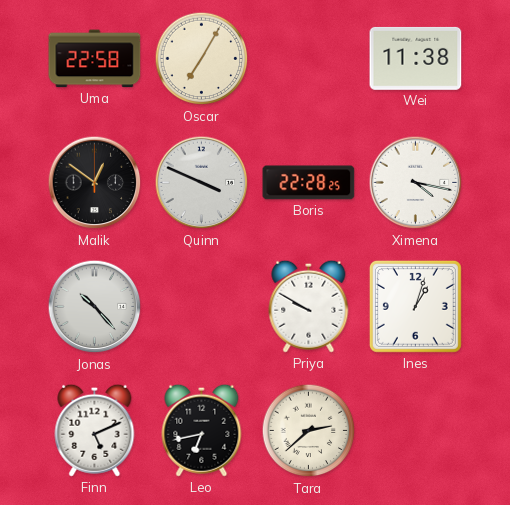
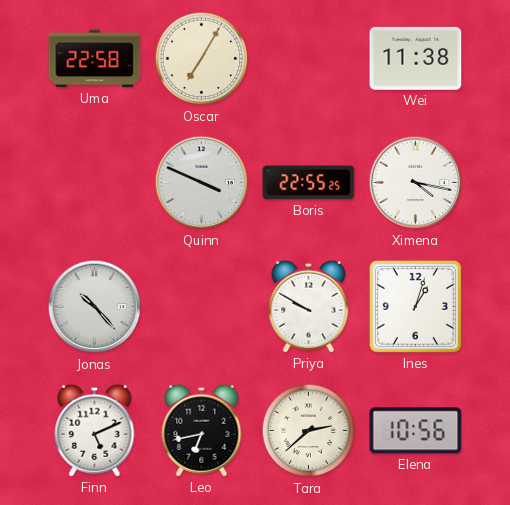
Malik: 12:51 -> none
Boris: 22:28 -> 22:55
Elena: none -> 10:56
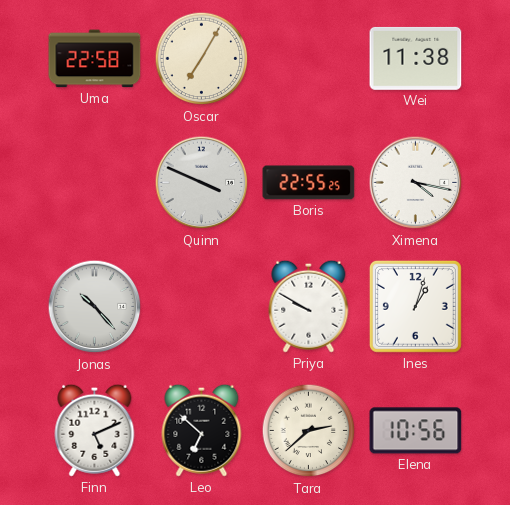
Leo: 6:43 -> 6:52
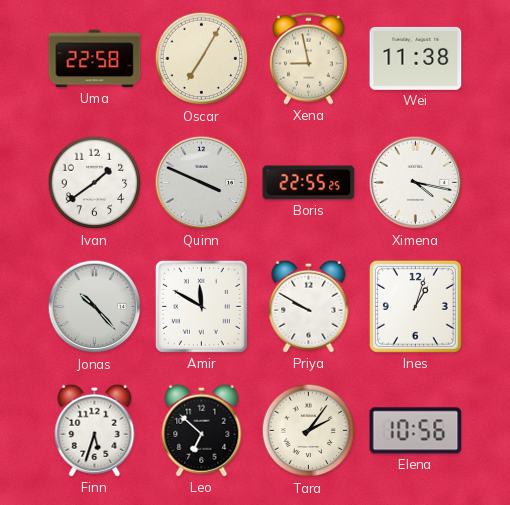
Xena: none -> 8:58
Ivan: none -> 1:39
Amir: none -> 11:50
Finn: 5:11 -> 5:33
Tara: 2:38 -> 2:06
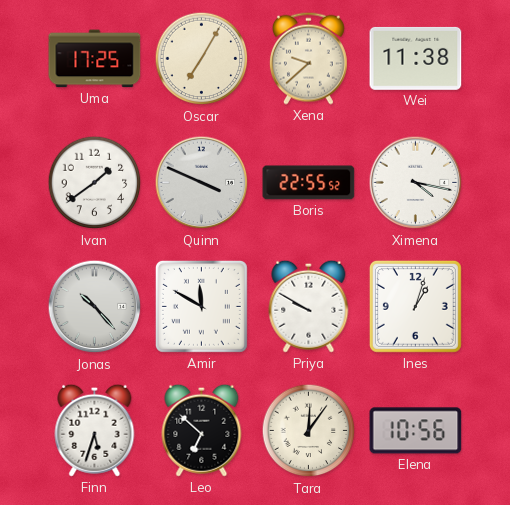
Uma: 22:58 -> 17:25
Xena: 8:58 -> 9:38
Boris: 22:55:25 -> 22:55:52
Tara: 2:06 -> 12:06
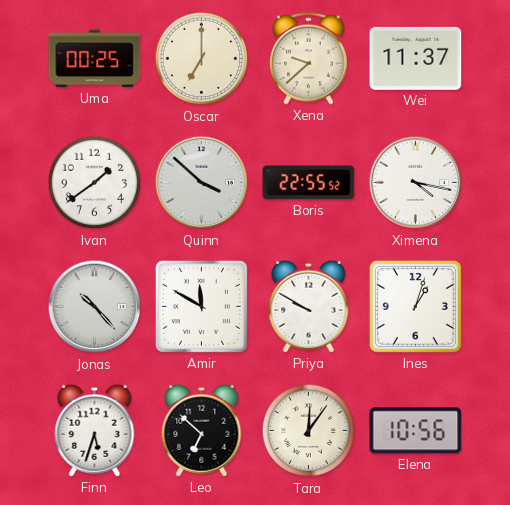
Uma: 17:25 -> 00:25
Oscar: 7:05 -> 7:00
Wei: 11:38 -> 11:37
Quinn: 3:49 -> 3:52
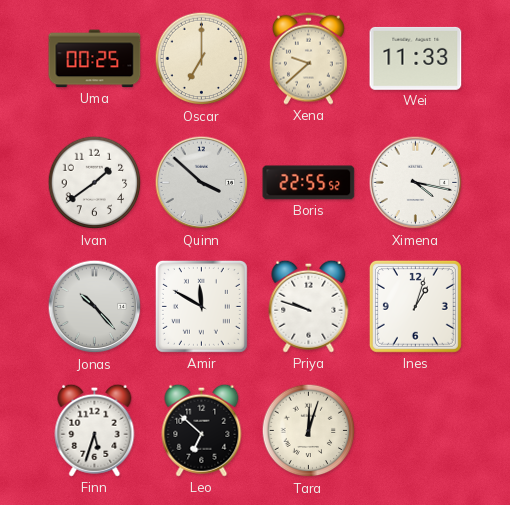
Wei: 11:37 -> 11:33
Priya: 9:50 -> 9:48
Tara: 12:06 -> 12:03
Elena: 10:56 -> none
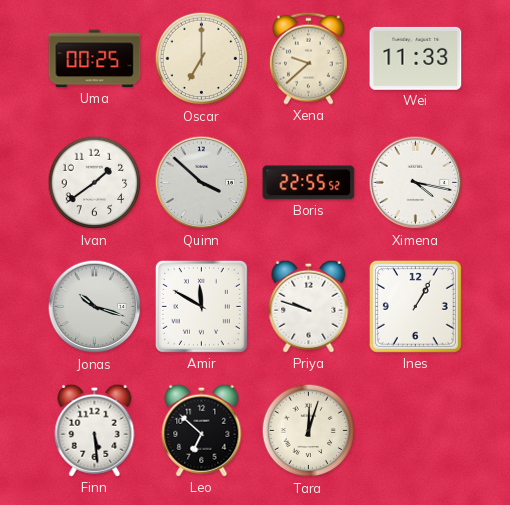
Jonas: 10:23 -> 10:18
Ines: 1:03 -> 1:05
Finn: 5:33 -> 5:29
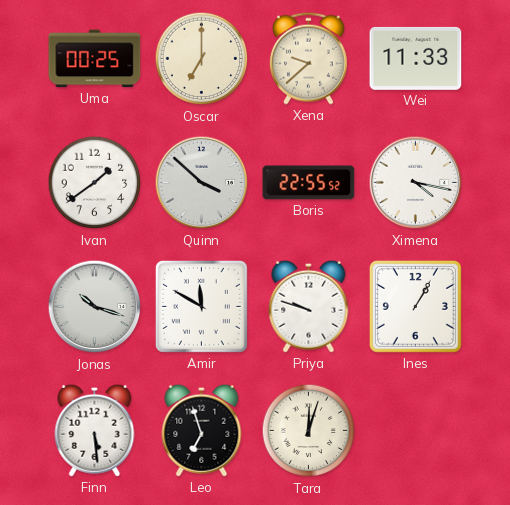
Leo: 6:52 -> 6:57
